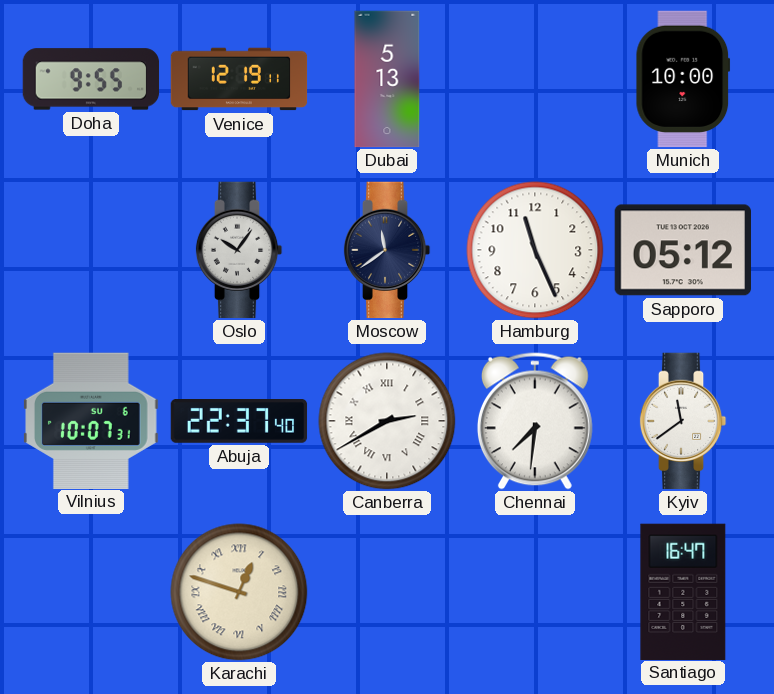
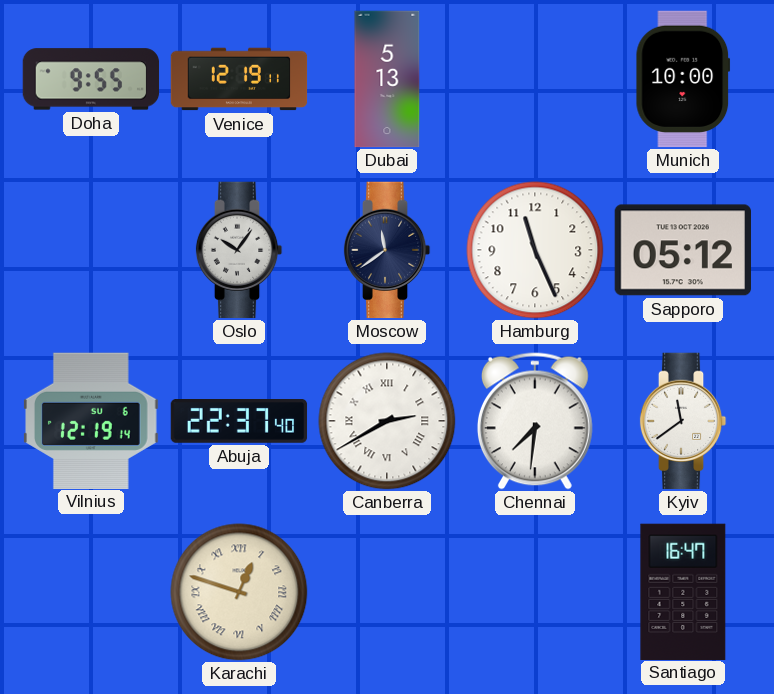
Vilnius: 10:07 -> 12:19
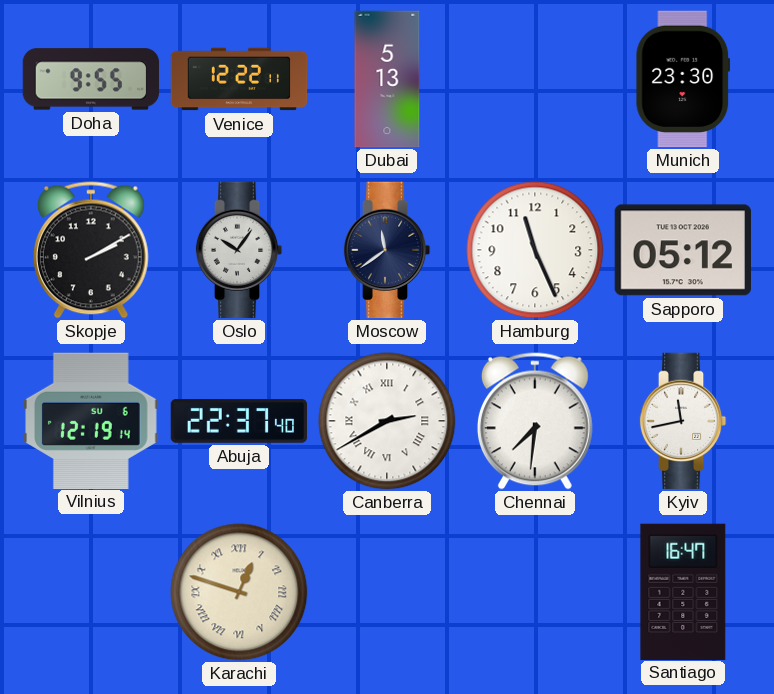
Venice: 12:19 -> 12:22
Munich: 10:00 -> 23:30
Skopje: none -> 2:10
Kyiv: 11:39 -> 11:43
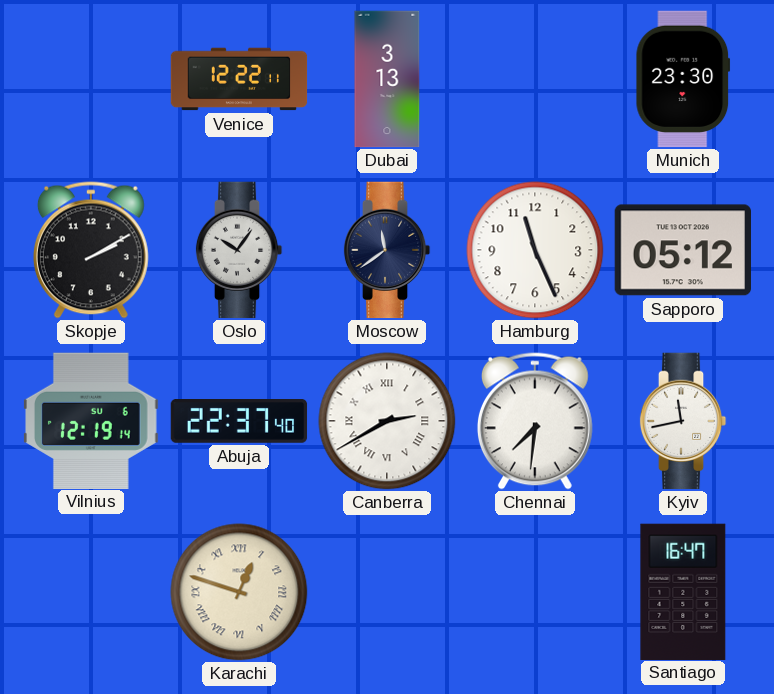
Doha: 9:55 -> none
Dubai: 5:13 -> 3:13
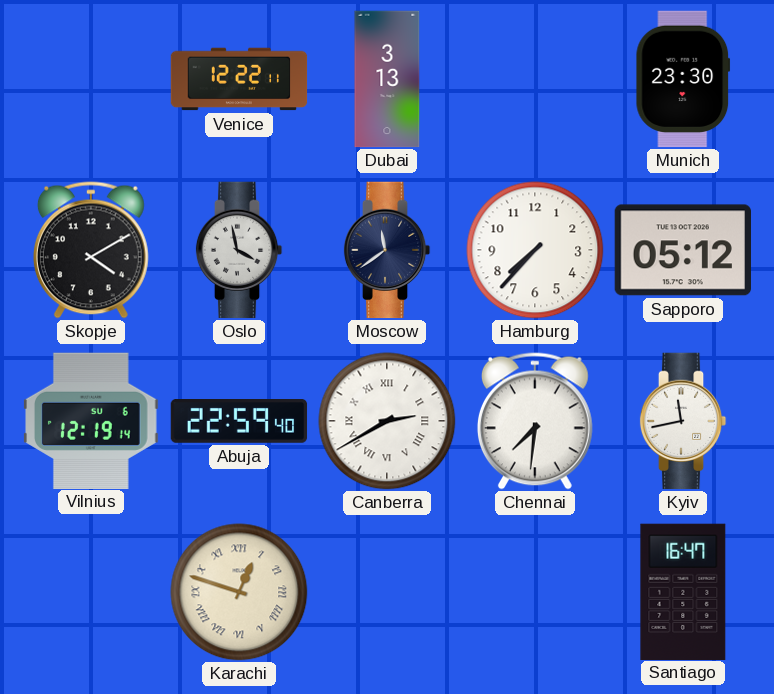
Skopje: 2:10 -> 4:10
Oslo: 10:06 -> 3:58
Hamburg: 11:26 -> 7:37
Abuja: 22:37 -> 22:59
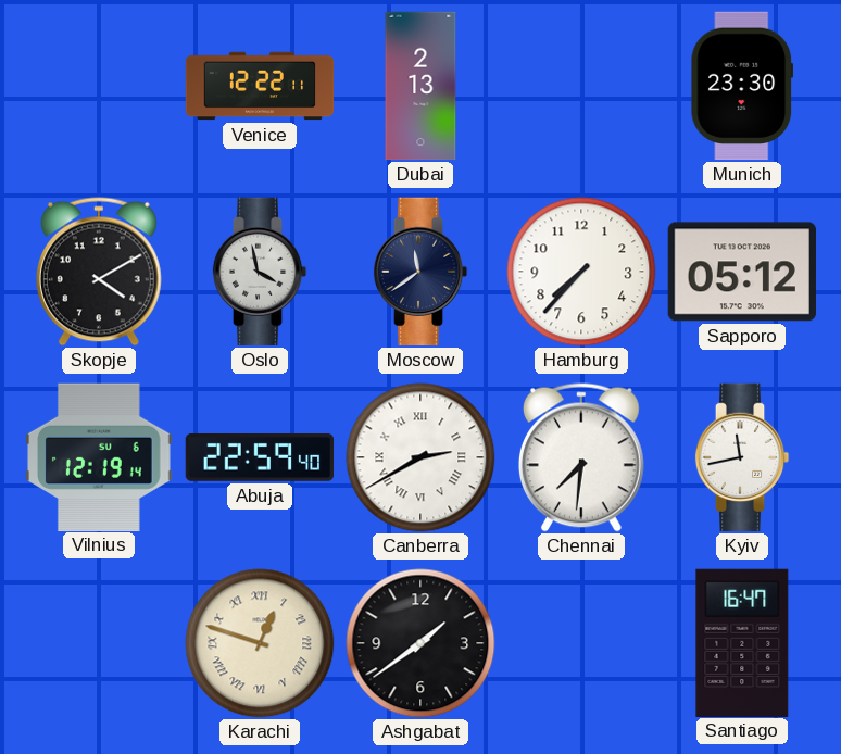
Dubai: 3:13 -> 2:13
Ashgabat: none -> 1:39
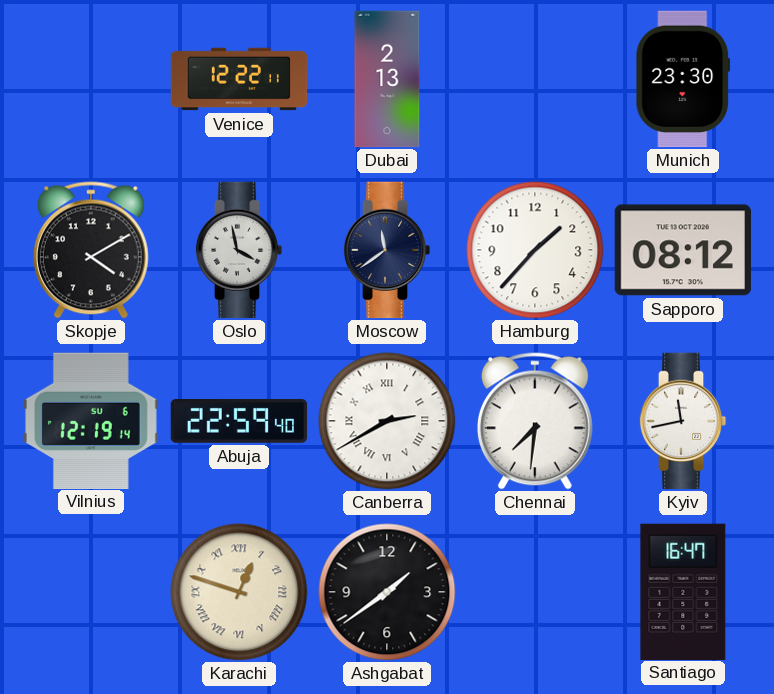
Hamburg: 7:37 -> 1:37
Sapporo: 05:12 -> 08:12
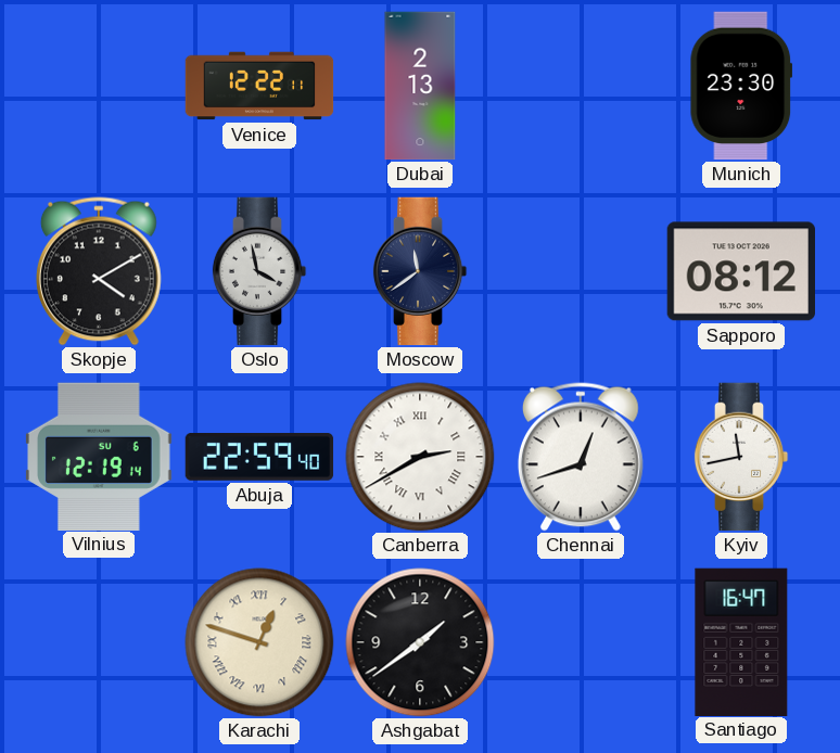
Hamburg: 1:37 -> none
Chennai: 7:31 -> 12:42
